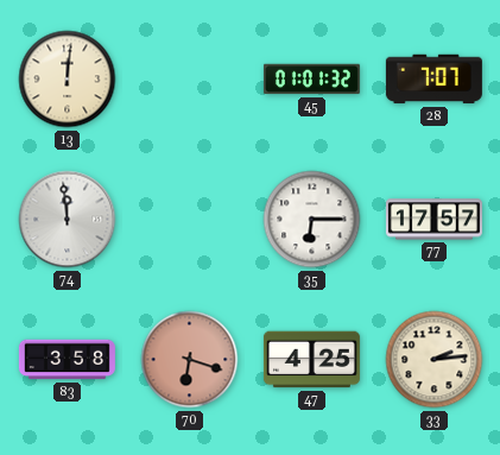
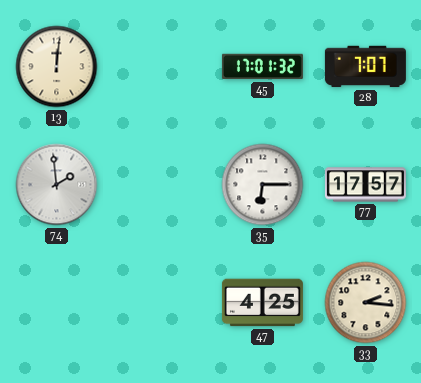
45: 01:01 -> 17:01
74: 11:59 -> 1:59
83: 3:58 -> none
70: 6:18 -> none
33: 2:14 -> 2:16
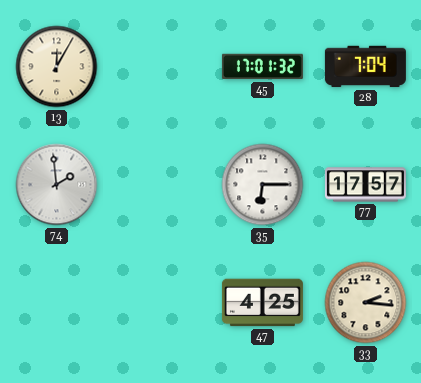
13: 12:01 -> 12:05
28: 7:07 -> 7:04
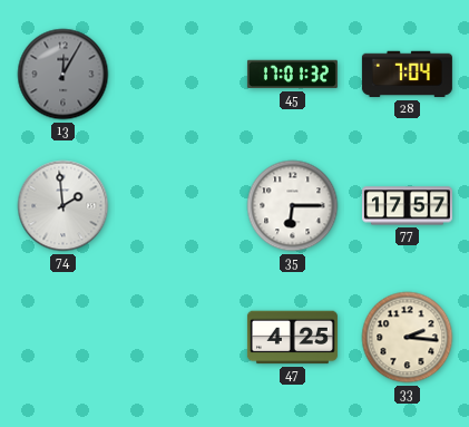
13 dial: cream -> grey
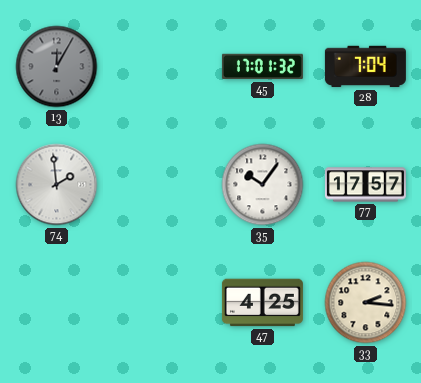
35: 6:15 -> 10:06
